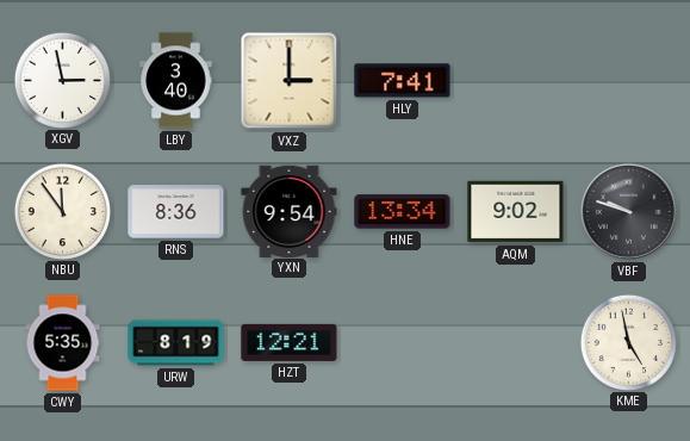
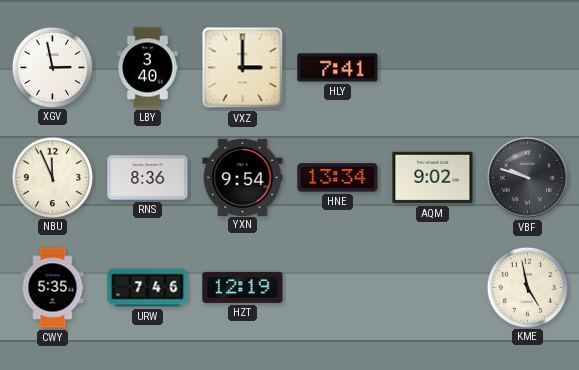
NBU: 11:54 -> 11:56
URW: 8:19 -> 7:46
HZT: 12:21 -> 12:19
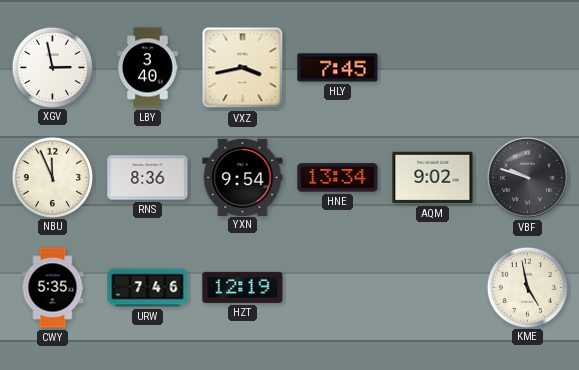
VXZ: 3:00 -> 3:43
HLY: 7:41 -> 7:45
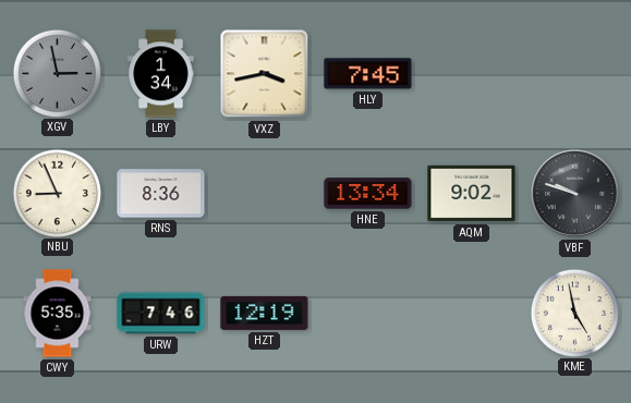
XGV dial: white -> grey
LBY: 3:40 -> 1:34
NBU: 11:56 -> 8:56
YXN: 9:54 -> none
